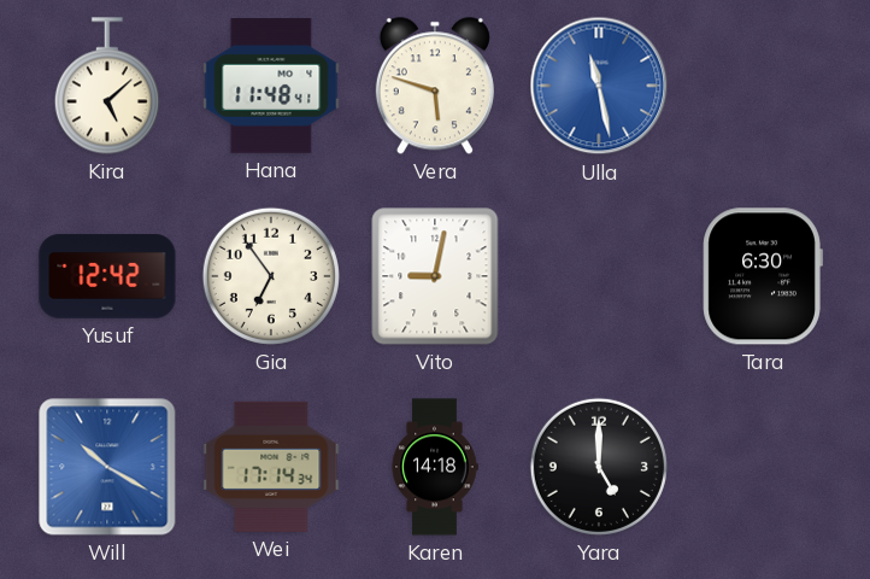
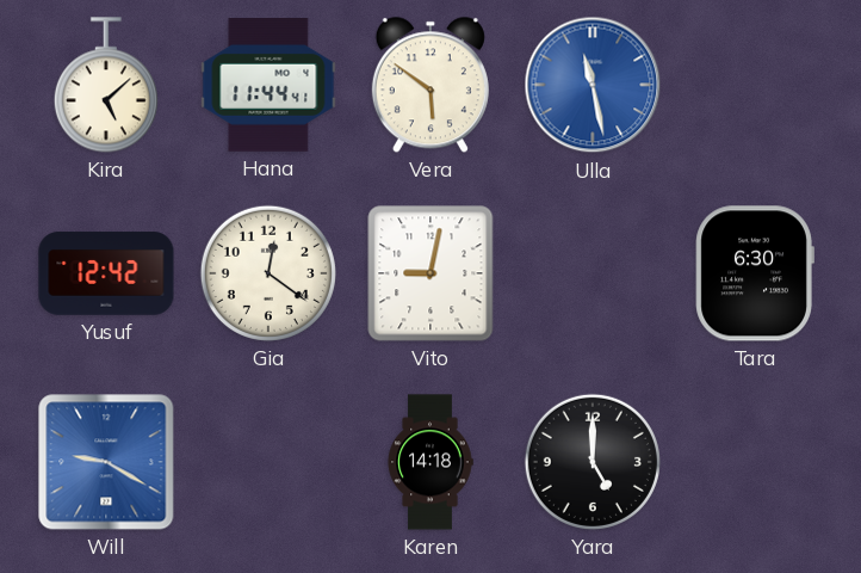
Hana: 11:48 -> 11:44
Vera: 5:48 -> 5:51
Gia: 6:54 -> 12:21
Will: 10:20 -> 9:20
Wei: 17:14 -> none
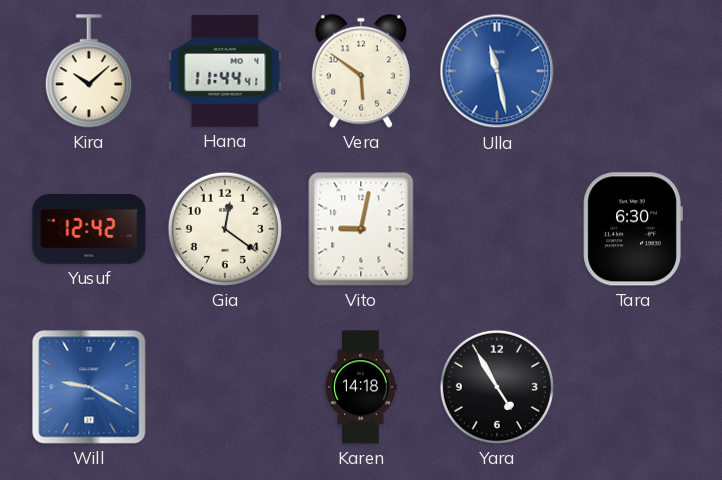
Kira: 5:08 -> 10:08
Yara: 5:00 -> 4:55
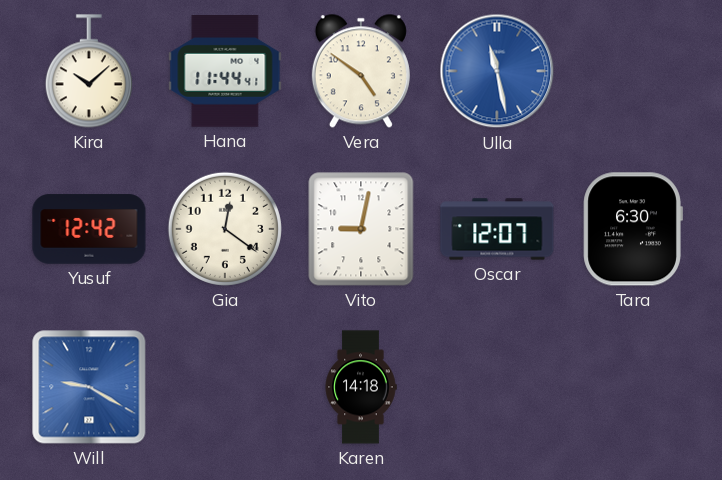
Vera: 5:51 -> 4:51
Oscar: none -> 12:07
Yara: 4:55 -> none
